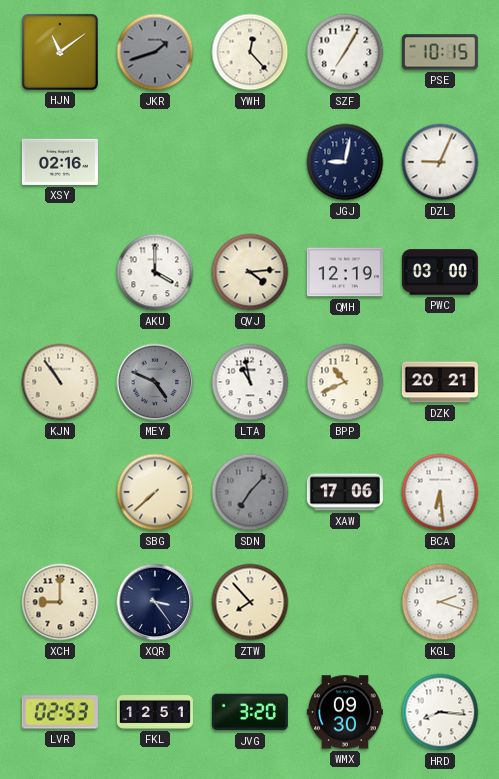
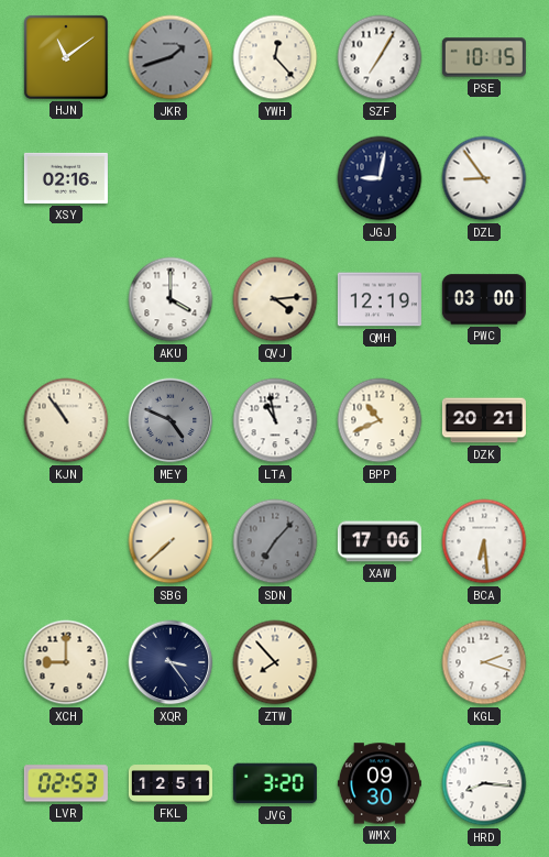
DZL: 9:04 -> 8:54
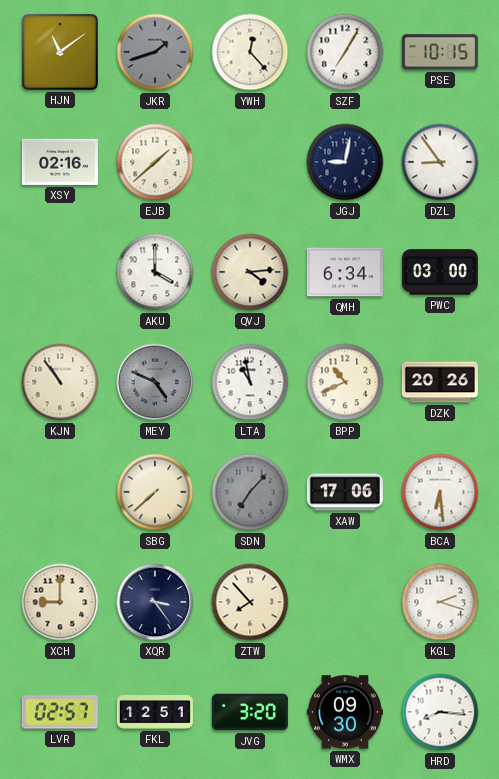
EJB: none -> 1:38
QMH: 12:19 -> 6:34
DZK: 20:21 -> 20:26
LVR: 02:53 -> 02:57
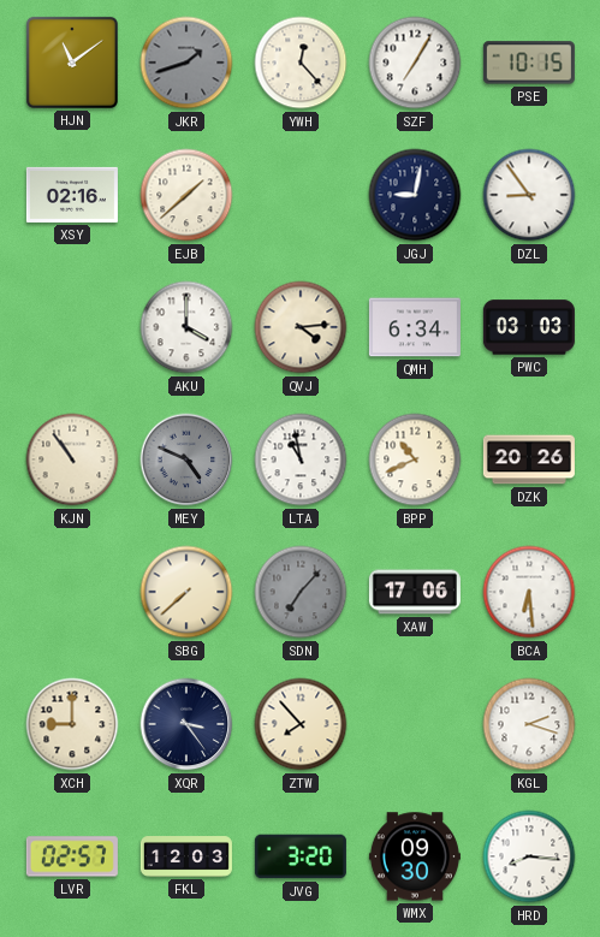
PWC: 03:00 -> 03:03
FKL: 12:51 -> 12:03
